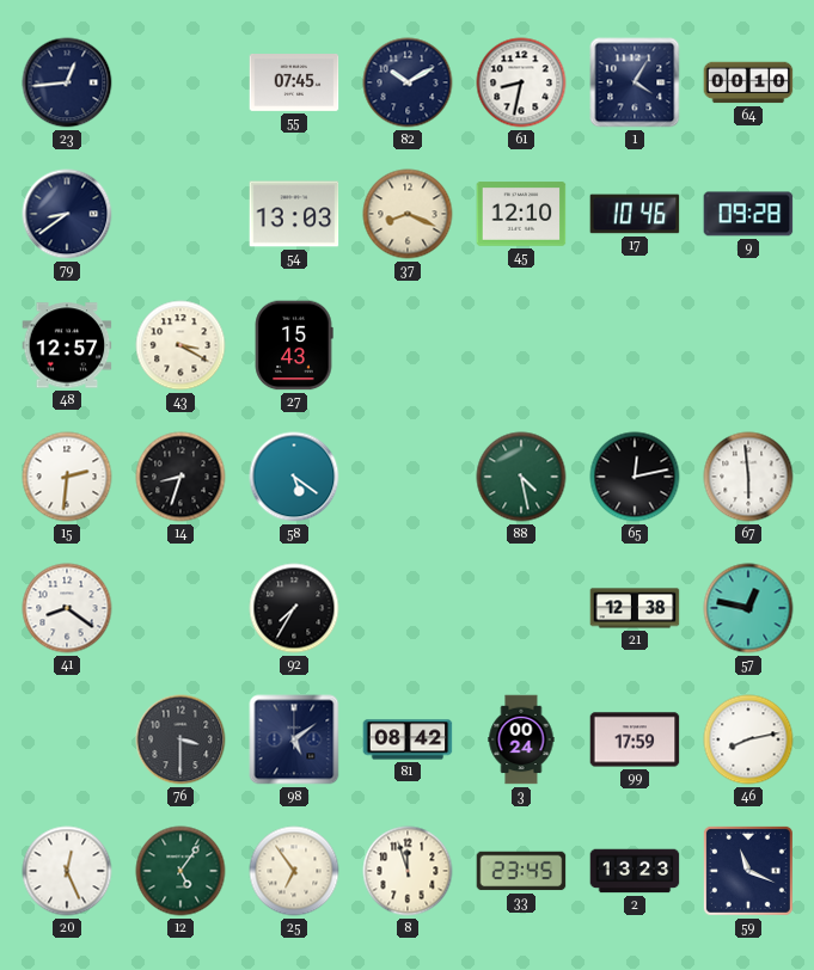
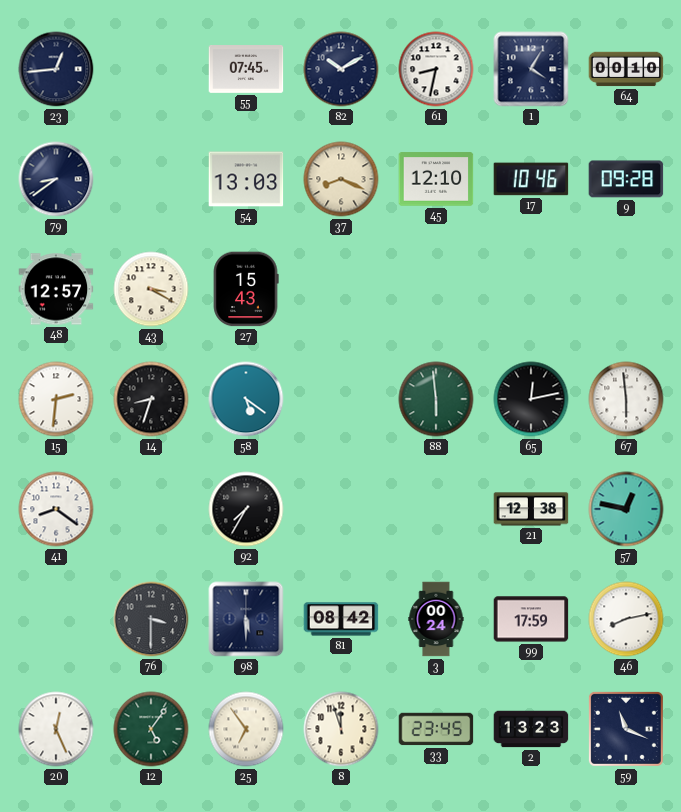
88: 4:28 -> 5:59
98: 5:09 -> 5:30
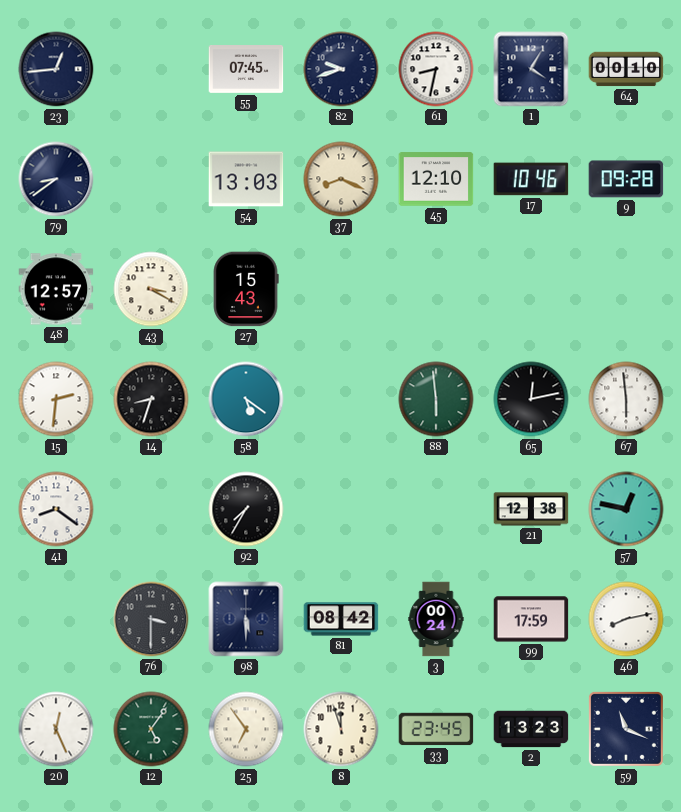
82: 10:10 -> 9:42
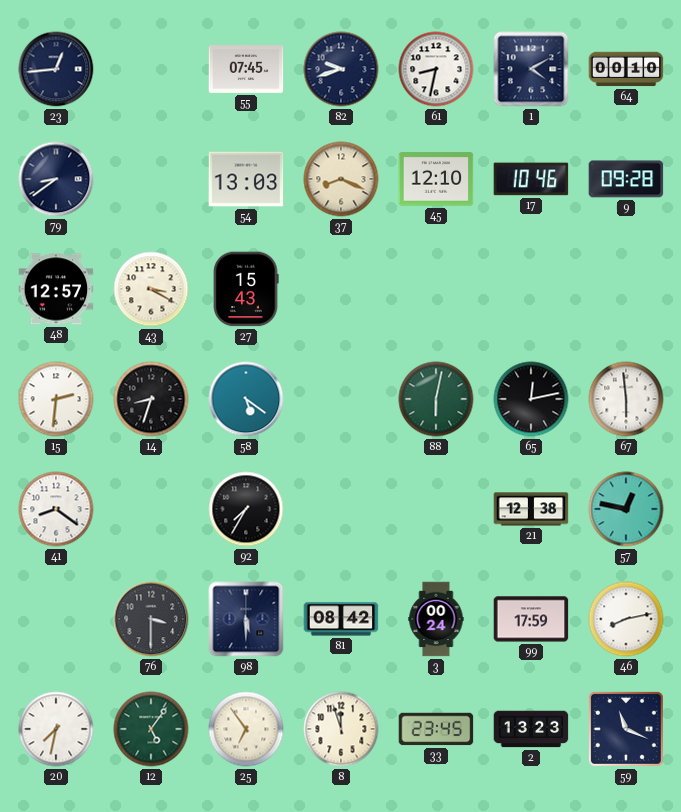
1: 4:05 -> 4:10
88: 5:59 -> 6:02
20: 12:26 -> 7:32
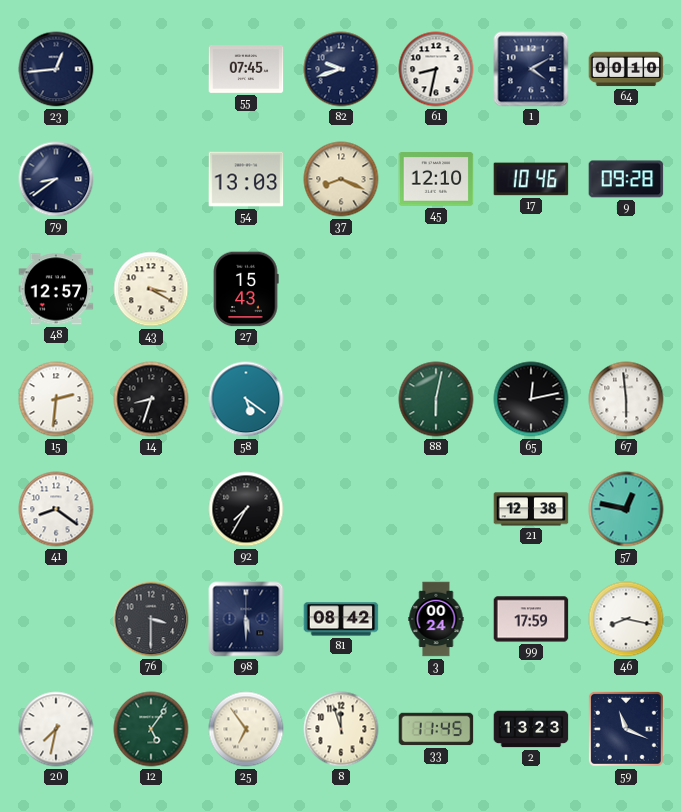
46: 8:13 -> 8:17
33: 23:45 -> 11:45
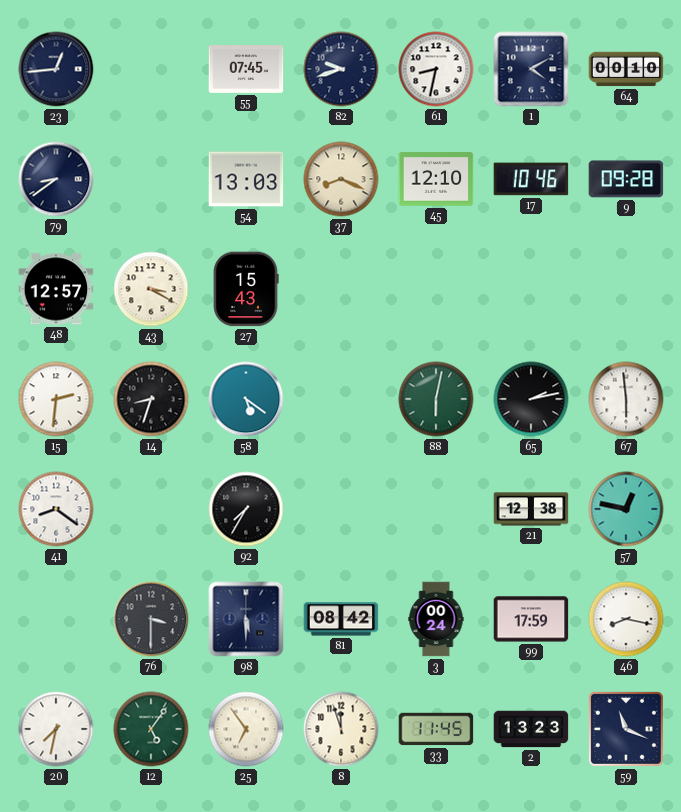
65: 12:13 -> 2:13
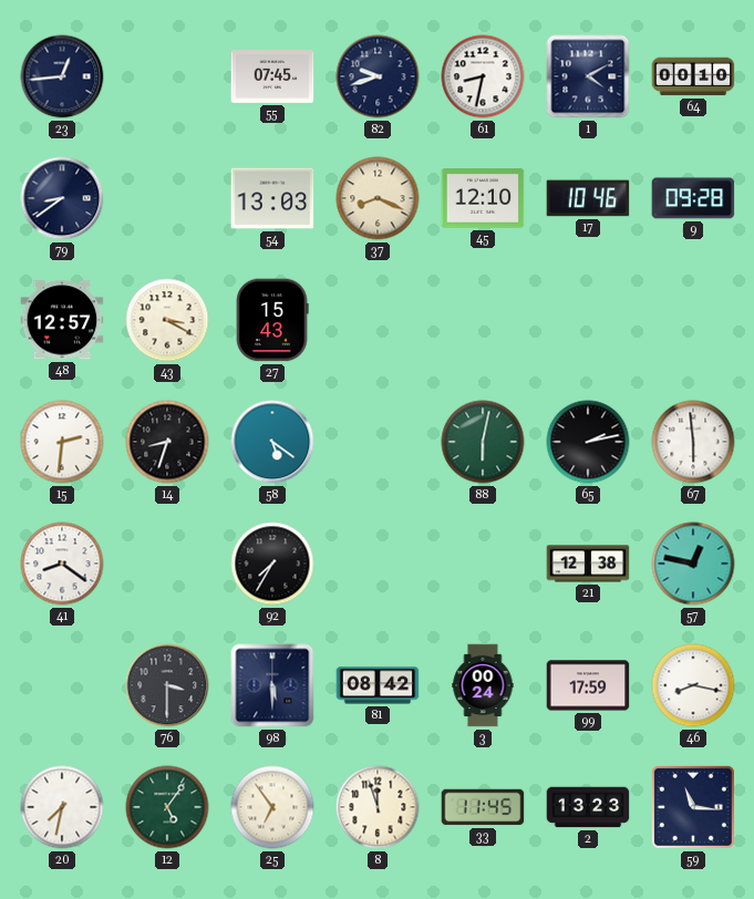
59: 11:19 -> 11:16
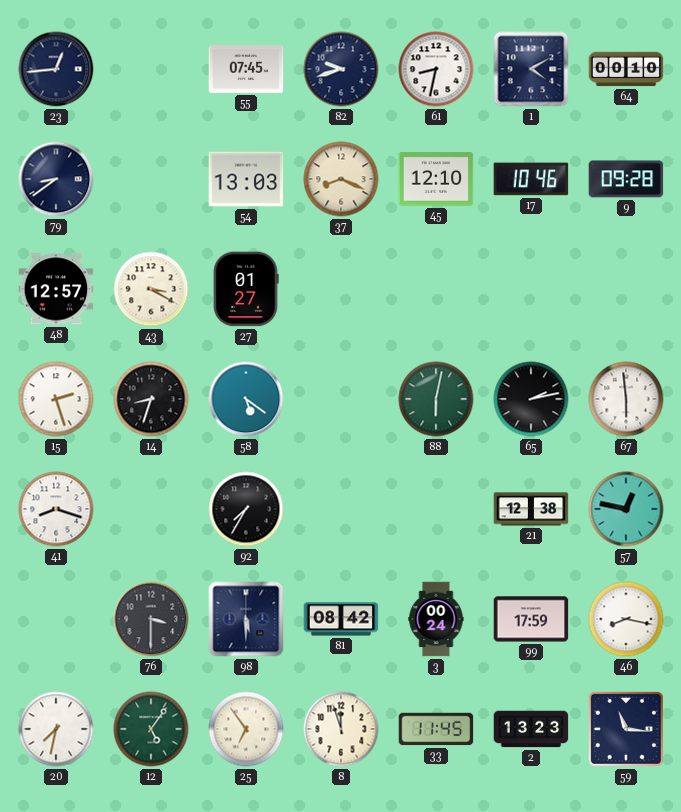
27: 15:43 -> 01:27
15: 2:31 -> 2:27
41: 8:21 -> 8:18
